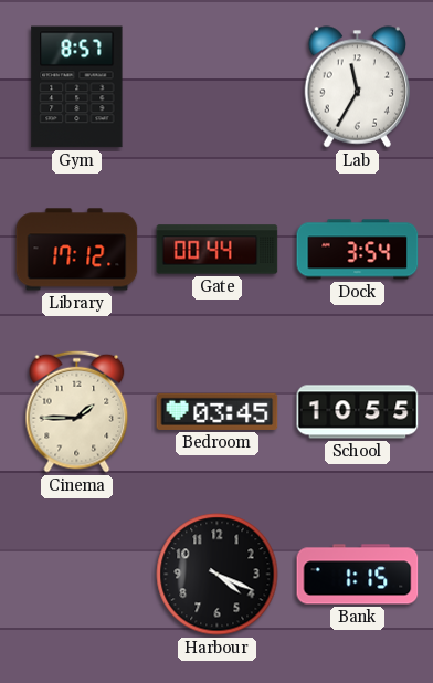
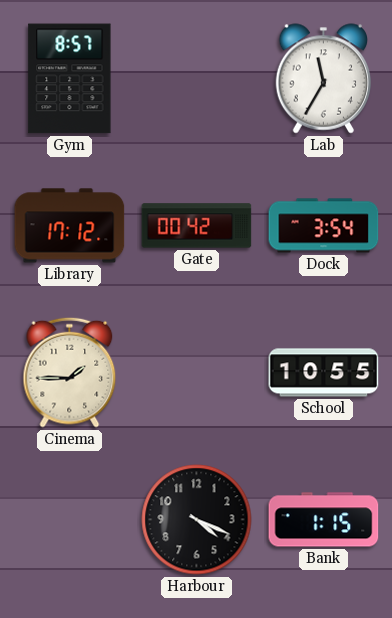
Gate: 00:44 -> 00:42
Bedroom: 03:45 -> none
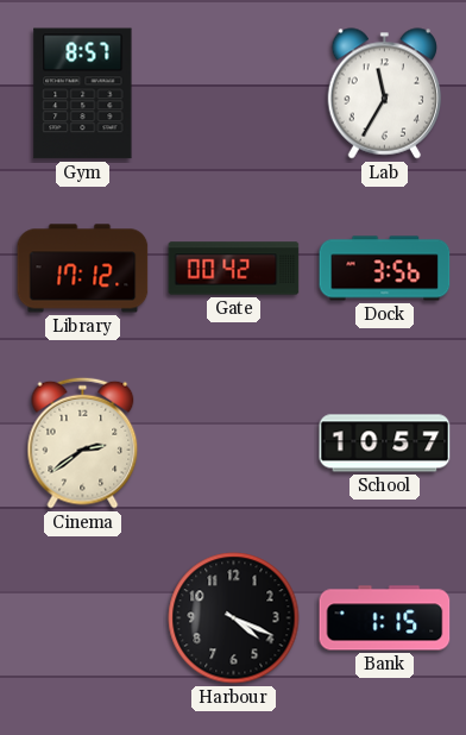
Dock: 3:54 -> 3:56
Cinema: 1:45 -> 2:39
School: 10:55 -> 10:57
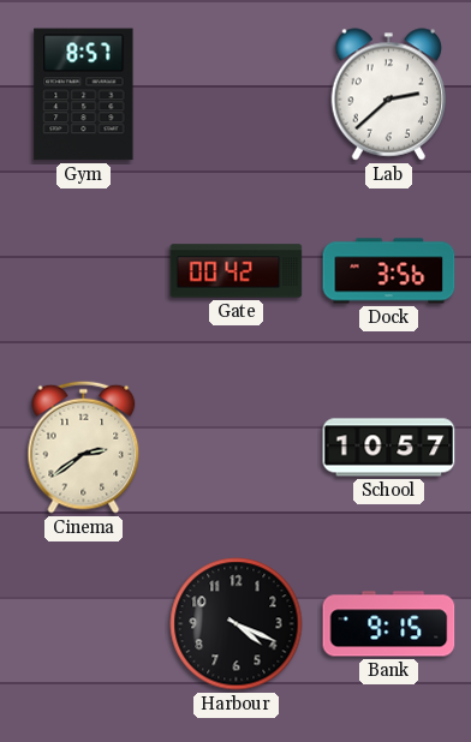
Lab: 11:35 -> 2:38
Library: 17:12 -> none
Bank: 1:15 -> 9:15
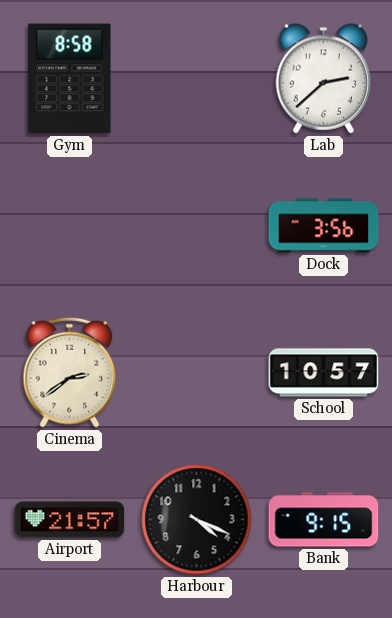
Gym: 8:57 -> 8:58
Gate: 00:42 -> none
Airport: none -> 21:57
